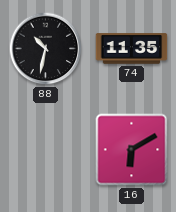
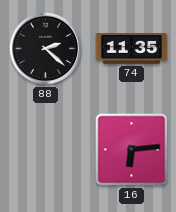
88: 10:32 -> 2:22
16: 6:10 -> 6:14
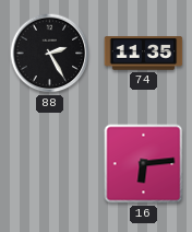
88: 2:22 -> 2:25
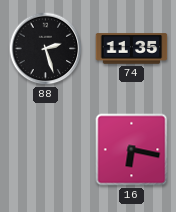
88: 2:25 -> 2:27
16: 6:14 -> 6:17
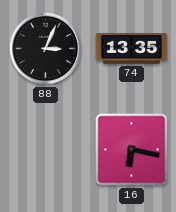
88: 2:27 -> 3:04
74: 11:35 -> 13:35
